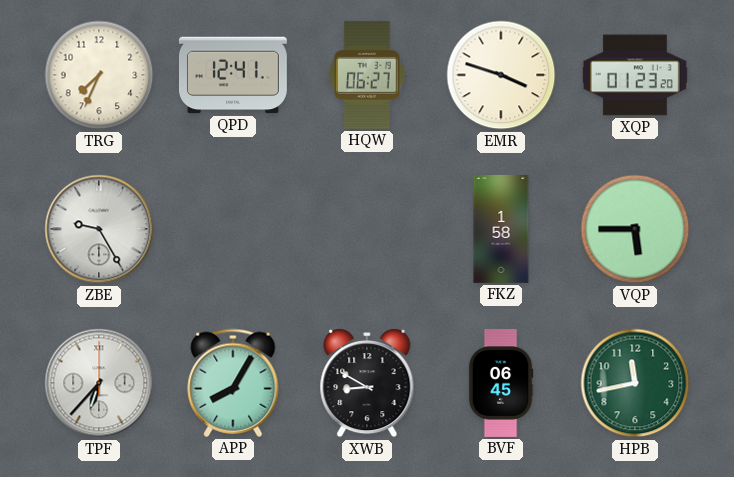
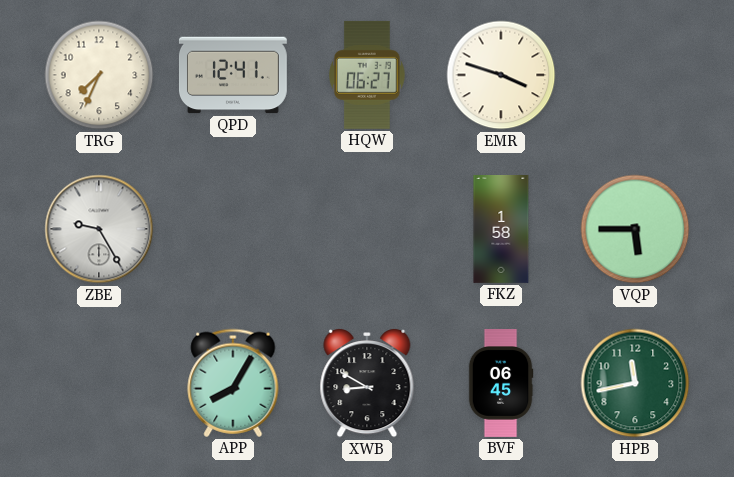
XQP: 01:23 -> none
TPF: 6:37 -> none
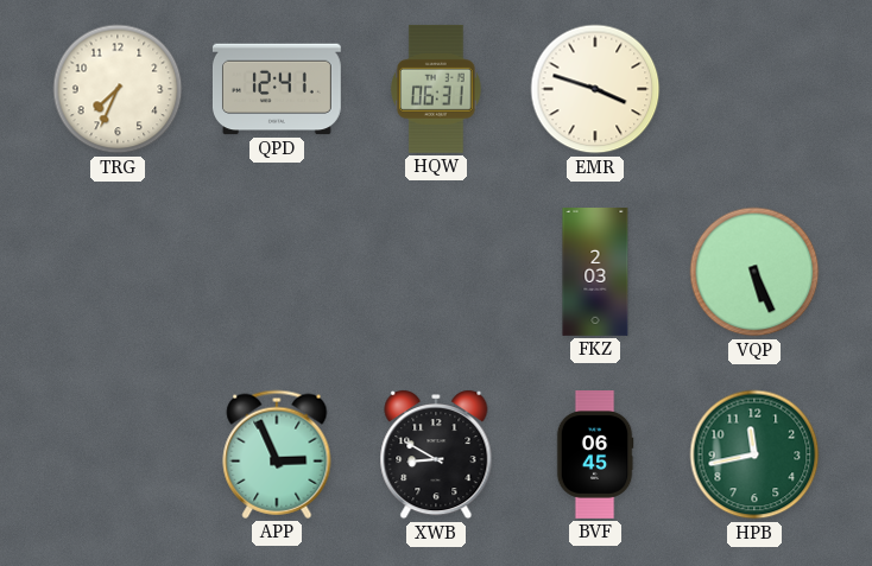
HQW: 06:27 -> 06:31
ZBE: 9:25 -> none
FKZ: 1:58 -> 2:03
VQP: 5:45 -> 5:26
APP: 8:05 -> 2:56
